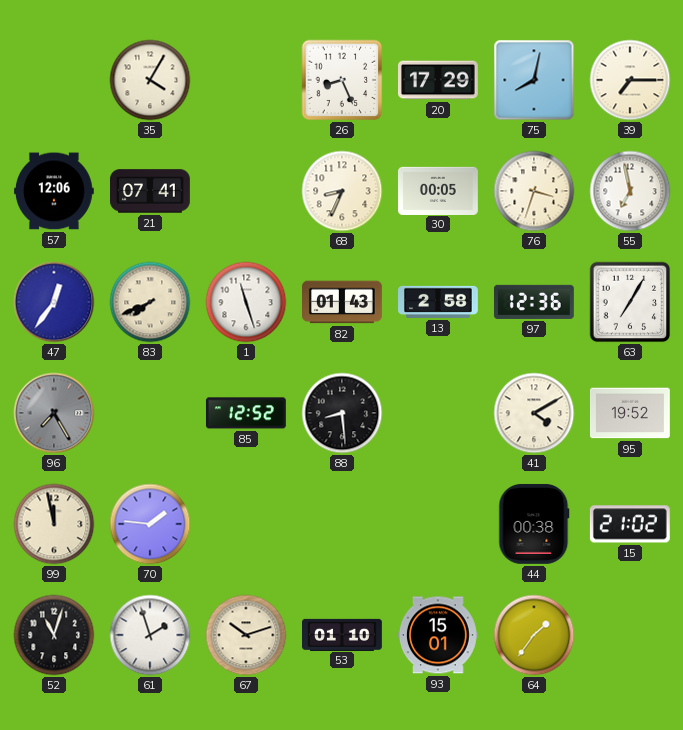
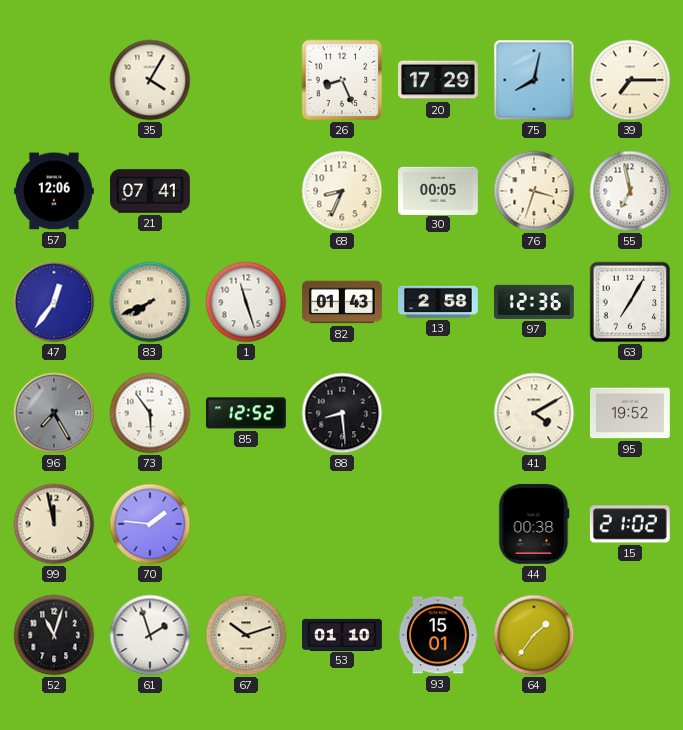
73: none -> 5:54
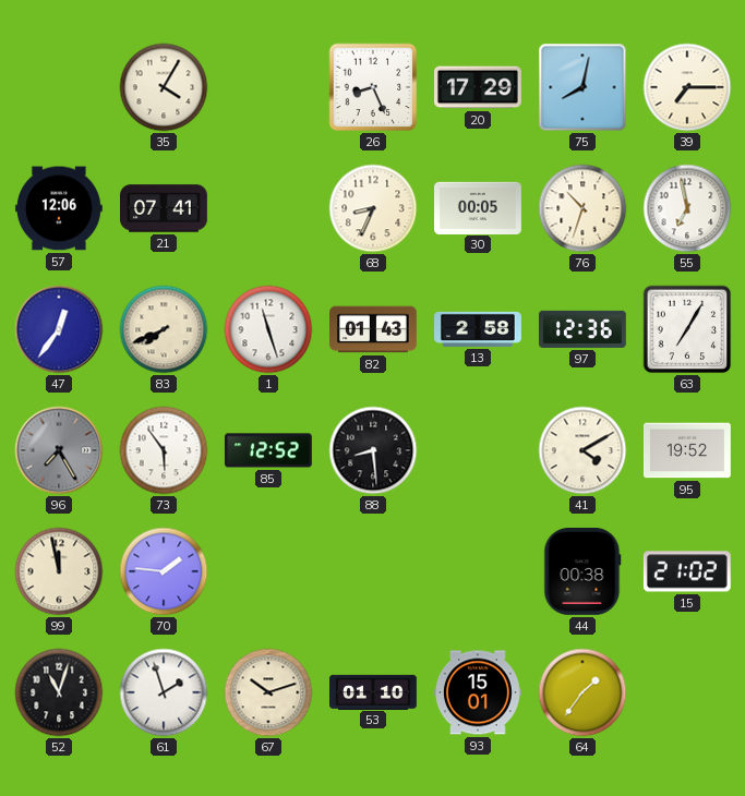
76: 3:33 -> 10:33
